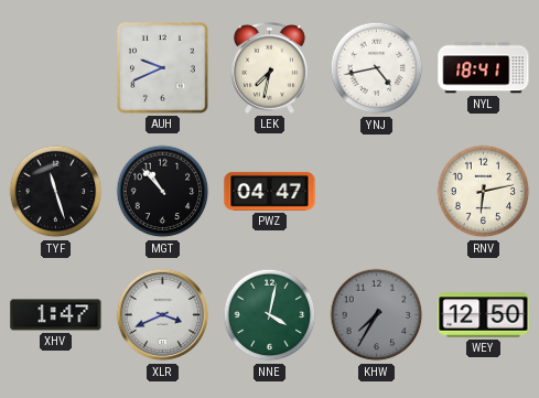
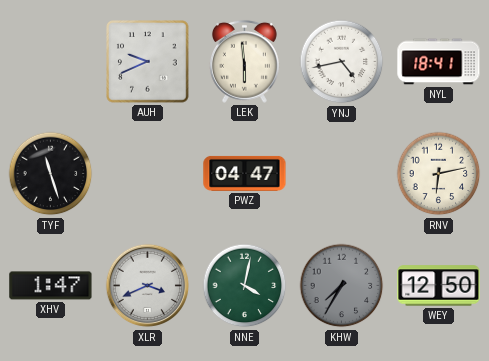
LEK: 7:32 -> 5:59
MGT: 10:53 -> none
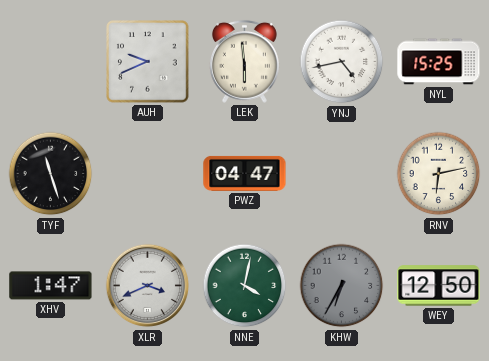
NYL: 18:41 -> 15:25
KHW: 7:35 -> 6:35
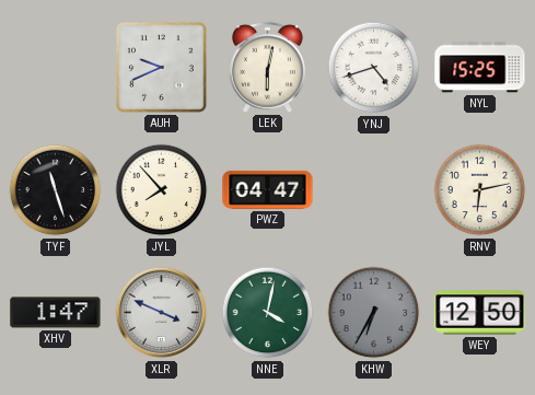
LEK: 5:59 -> 6:02
YNJ: 4:43 -> 4:42
JYL: none -> 7:53
XLR: 3:41 -> 3:49
